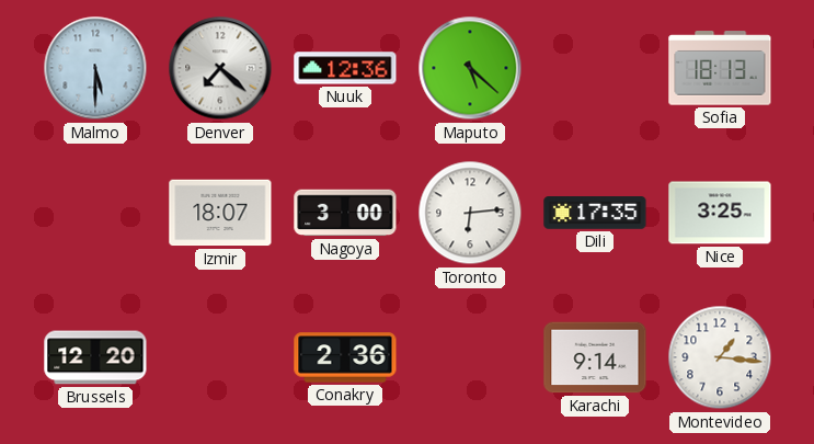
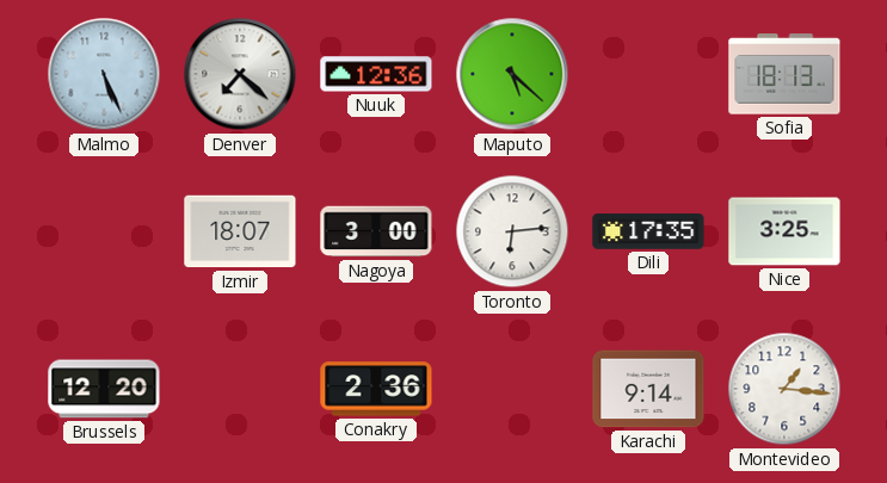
Malmo: 5:30 -> 5:26
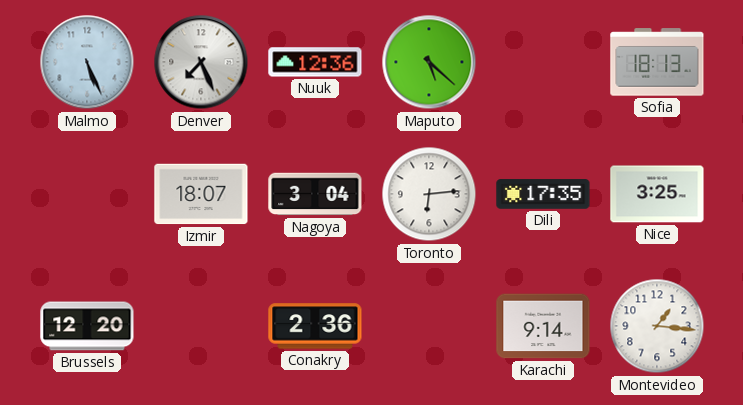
Denver: 7:22 -> 7:26
Nagoya: 3:00 -> 3:04
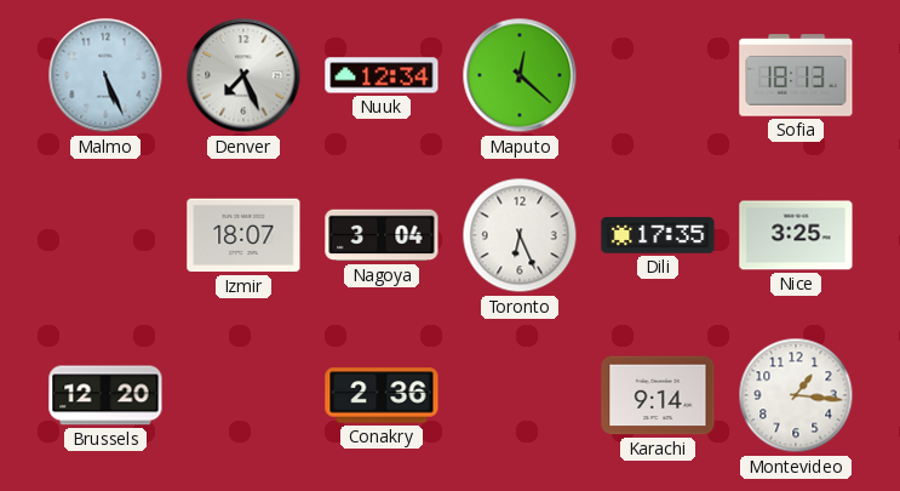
Nuuk: 12:36 -> 12:34
Maputo: 5:22 -> 12:22
Toronto: 6:14 -> 6:26
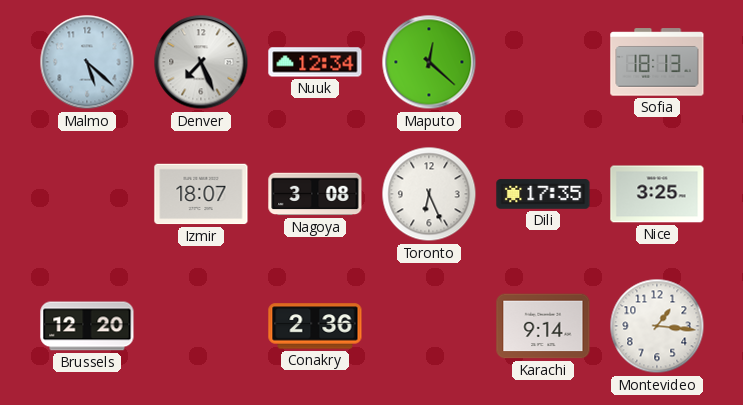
Malmo: 5:26 -> 5:22
Nagoya: 3:04 -> 3:08
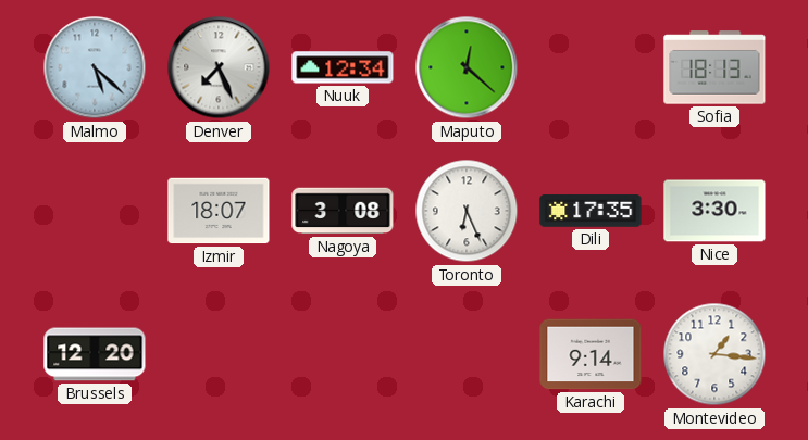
Nice: 3:25 -> 3:30
Conakry: 2:36 -> none
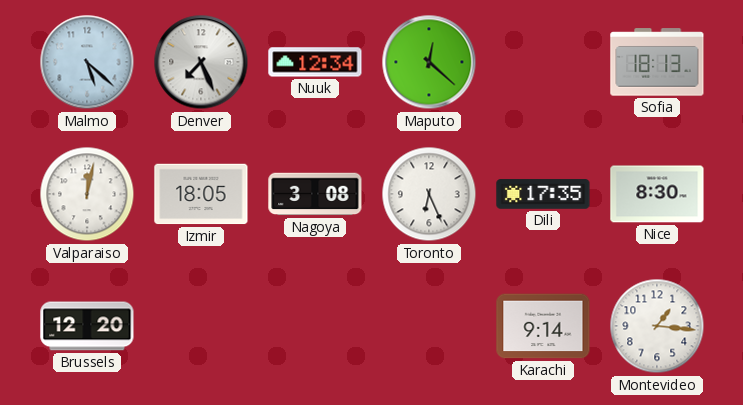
Valparaiso: none -> 12:02
Izmir: 18:07 -> 18:05
Nice: 3:30 -> 8:30
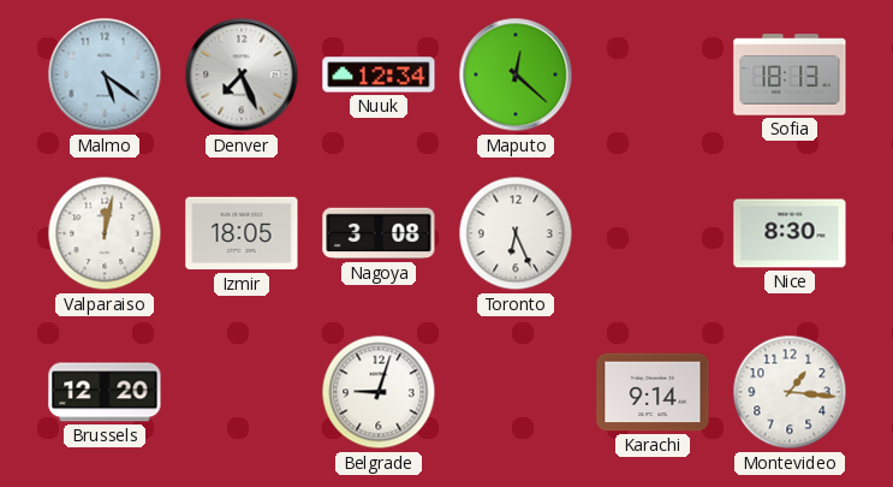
Malmo: 5:22 -> 5:21
Dili: 17:35 -> none
Belgrade: none -> 9:03
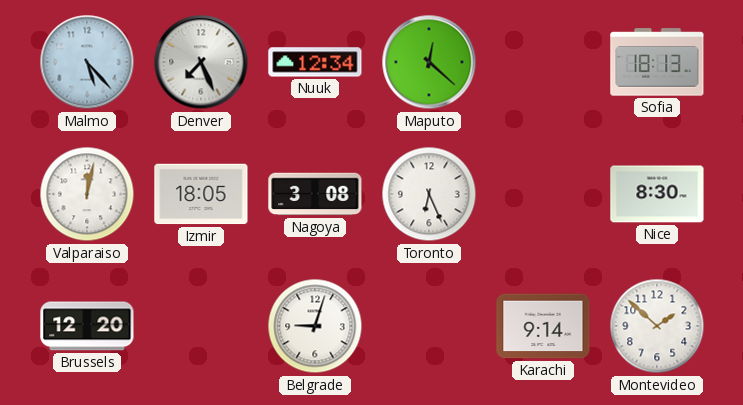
Malmo: 5:21 -> 5:23
Montevideo: 1:16 -> 1:52
